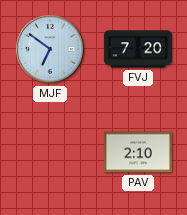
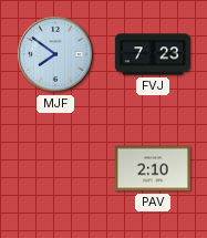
MJF: 6:51 -> 7:51
FVJ: 7:20 -> 7:23
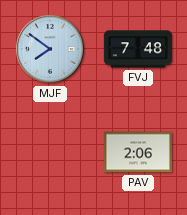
FVJ: 7:23 -> 7:48
PAV: 2:10 -> 2:06
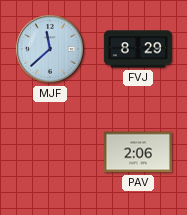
MJF: 7:51 -> 11:38
FVJ: 7:48 -> 8:29
